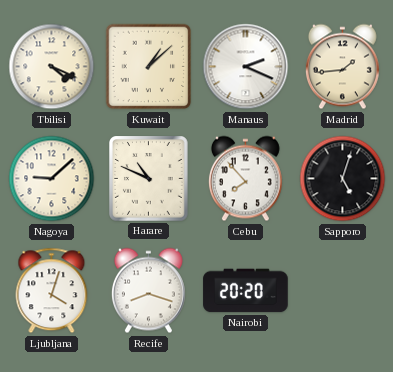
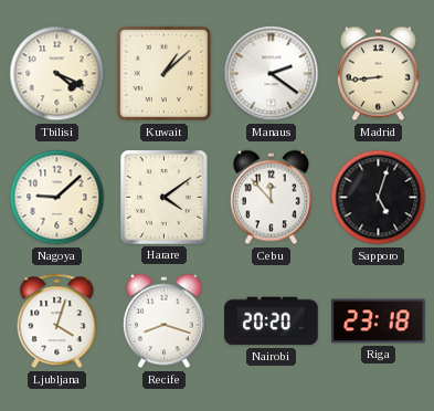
Manaus: 2:19 -> 2:21
Madrid: 1:44 -> 8:44
Harare: 10:49 -> 4:09
Cebu: 7:53 -> 11:53
Riga: none -> 23:18
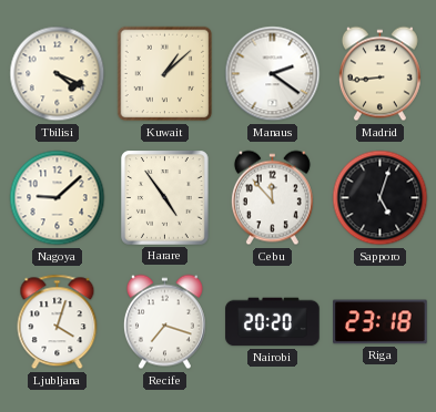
Harare: 4:09 -> 4:54
Recife: 8:18 -> 7:18
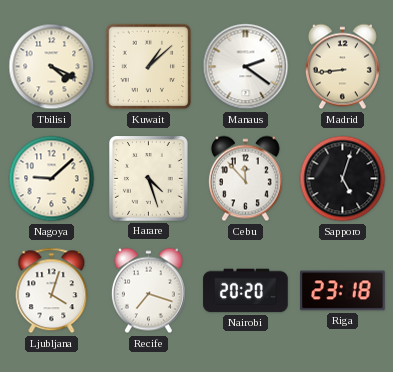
Harare: 4:54 -> 4:27
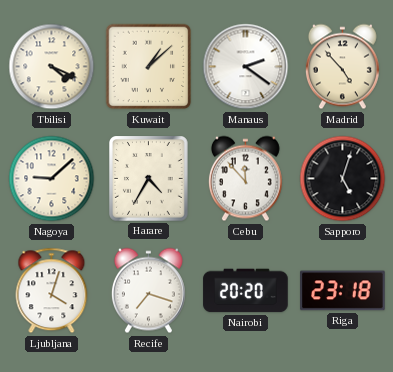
Madrid: 8:44 -> 4:53
Harare: 4:27 -> 4:35
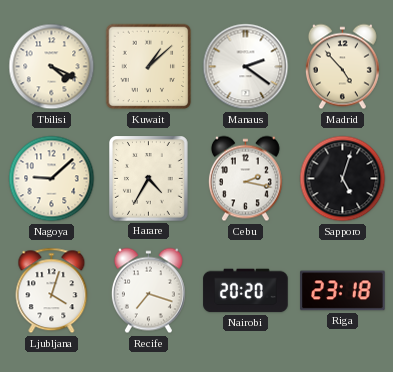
Cebu: 11:53 -> 2:17
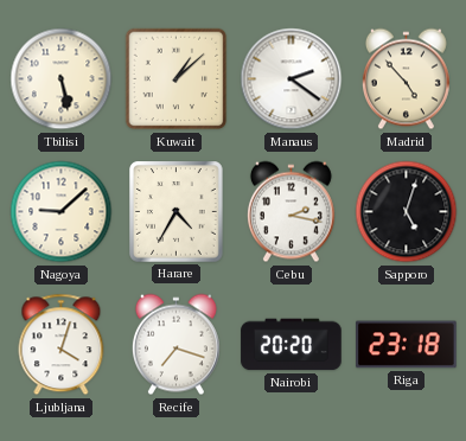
Tbilisi: 4:19 -> 5:28
